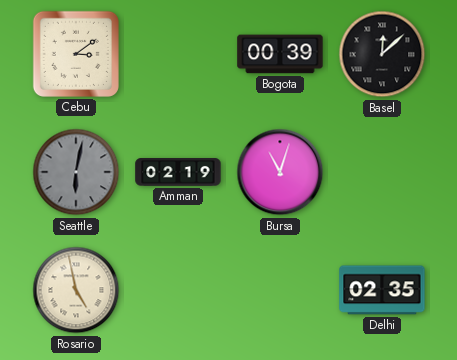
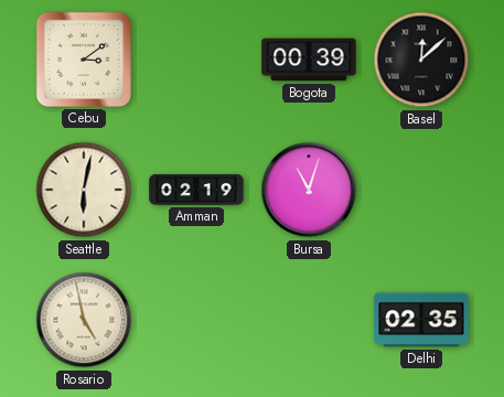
Seattle dial: grey -> cream
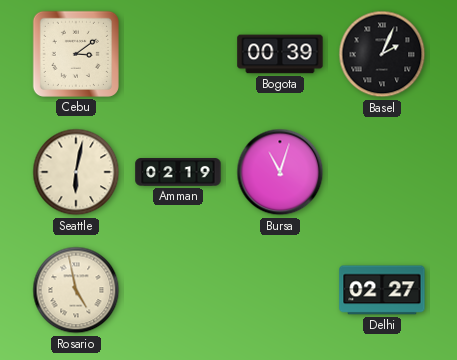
Basel: 12:08 -> 2:04
Delhi: 02:35 -> 02:27
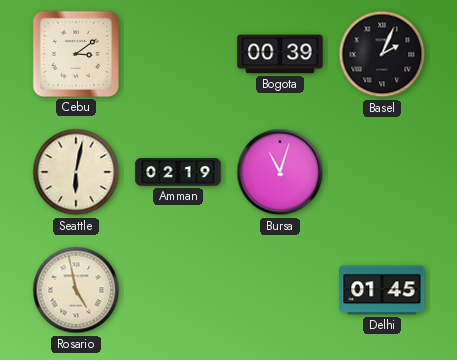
Delhi: 02:27 -> 01:45
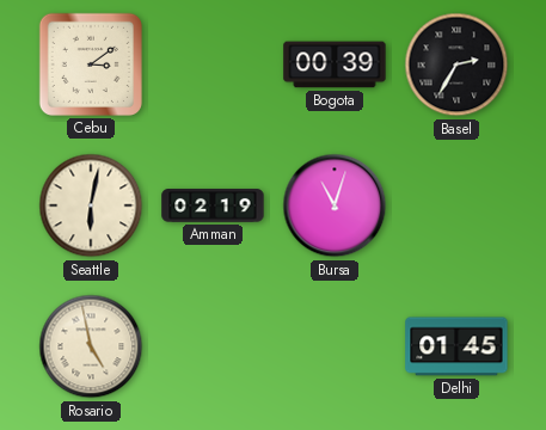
Basel: 2:04 -> 2:35
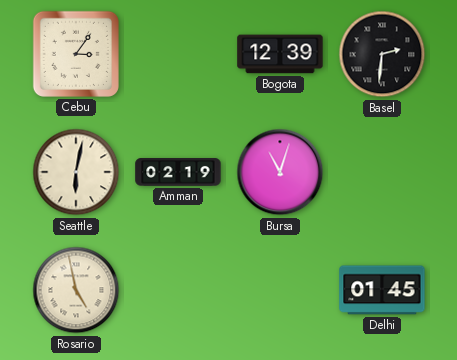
Cebu: 3:09 -> 3:06
Bogota: 00:39 -> 12:39
Basel: 2:35 -> 2:31
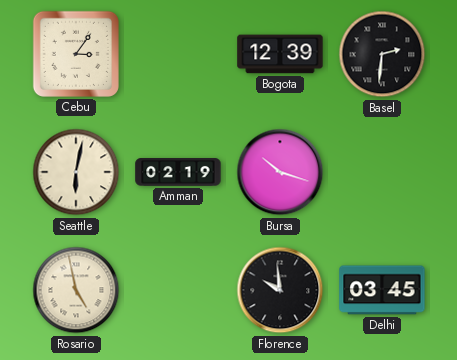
Bursa: 11:03 -> 10:18
Florence: none -> 9:59
Delhi: 01:45 -> 03:45
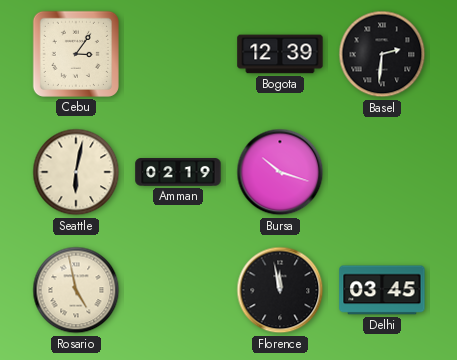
Florence: 9:59 -> 11:58
